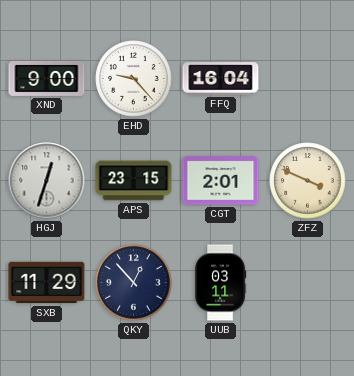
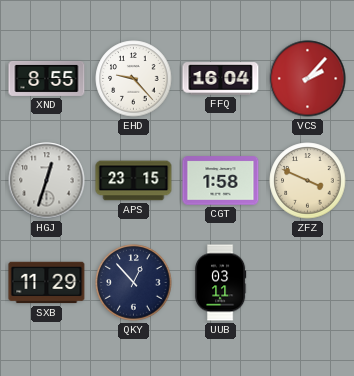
XND: 9:00 -> 8:55
VCS: none -> 2:07
CGT: 2:01 -> 1:58
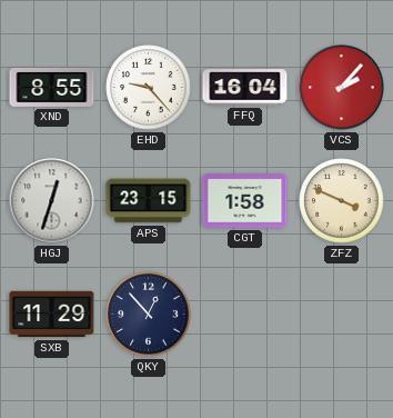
UUB: 03:11 -> none
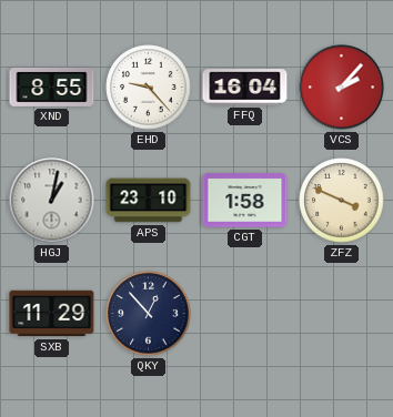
HGJ: 12:33 -> 1:02
APS: 23:15 -> 23:10
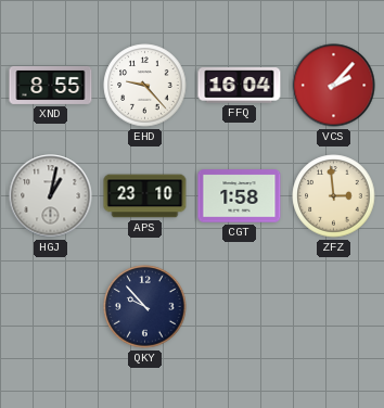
ZFZ: 3:49 -> 2:59
SXB: 11:29 -> none
QKY: 12:53 -> 9:53
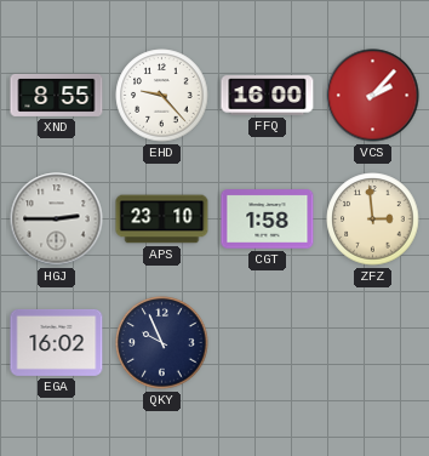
FFQ: 16:04 -> 16:00
HGJ: 1:02 -> 2:45
EGA: none -> 16:02
QKY: 9:53 -> 9:56
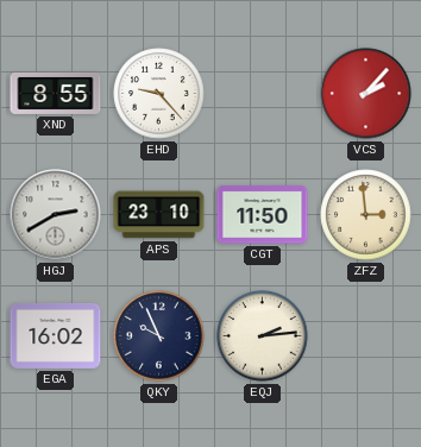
FFQ: 16:00 -> none
HGJ: 2:45 -> 2:40
CGT: 1:58 -> 11:50
EQJ: none -> 2:14
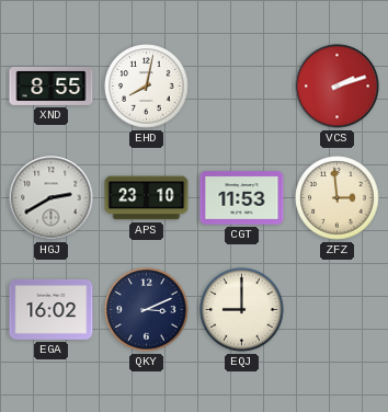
EHD: 9:23 -> 8:02
VCS: 2:07 -> 2:12
CGT: 11:50 -> 11:53
QKY: 9:56 -> 3:11
EQJ: 2:14 -> 9:00
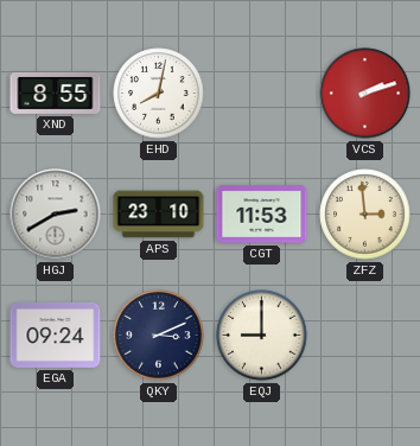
EGA: 16:02 -> 09:24
